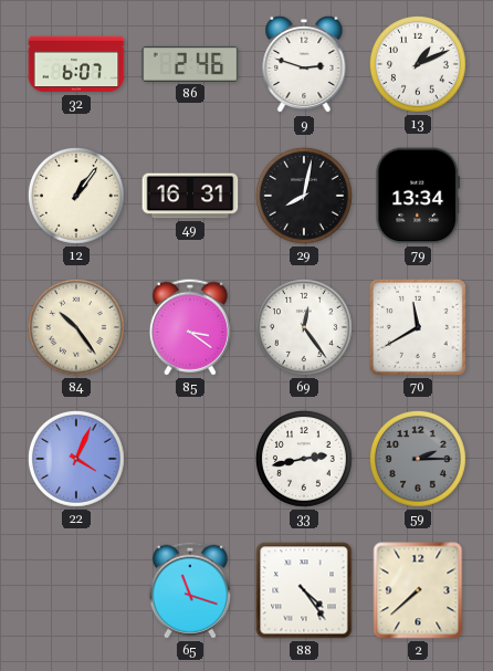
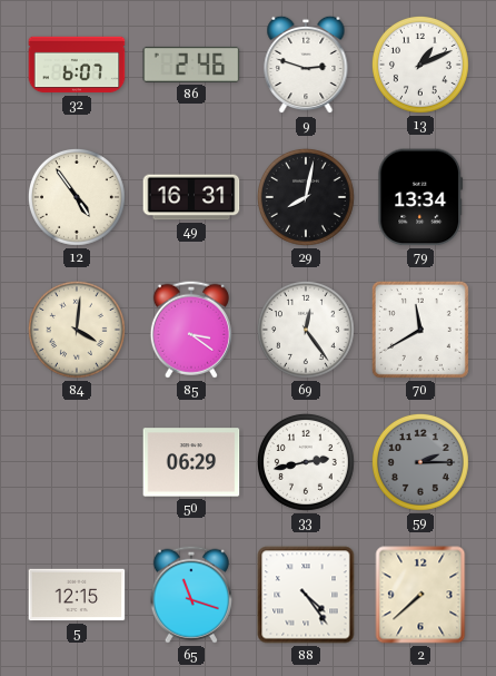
12: 1:06 -> 4:54
84: 10:24 -> 4:01
22: 4:04 -> none
50: none -> 06:29
5: none -> 12:15
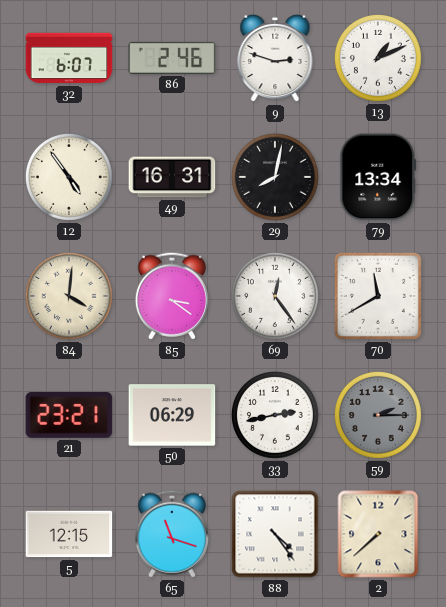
21: none -> 23:21
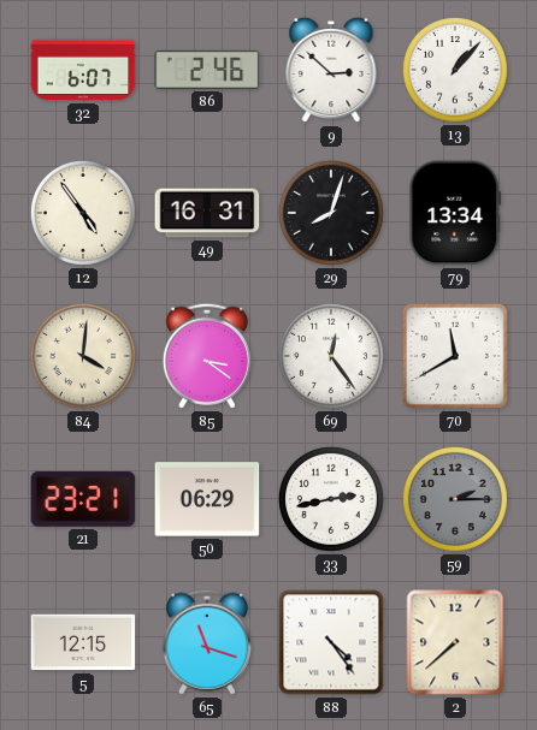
9: 2:48 -> 2:52
13: 1:11 -> 1:07
29: 8:02 -> 8:03
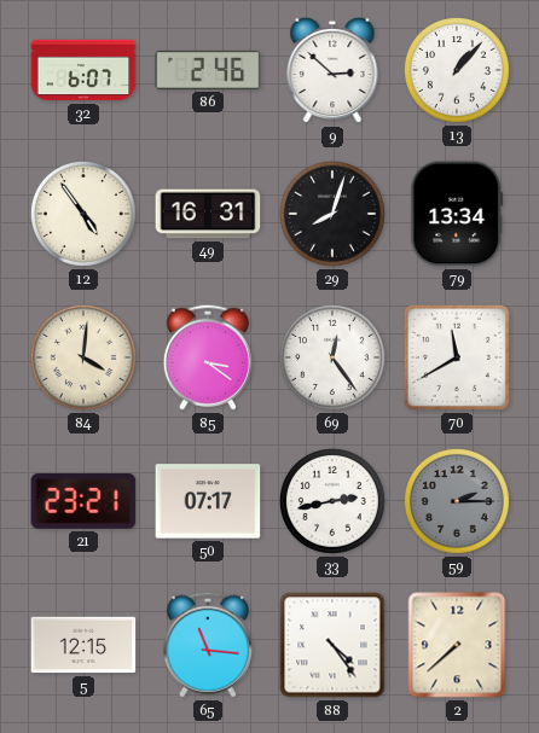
50: 06:29 -> 07:17
65: 11:18 -> 11:16
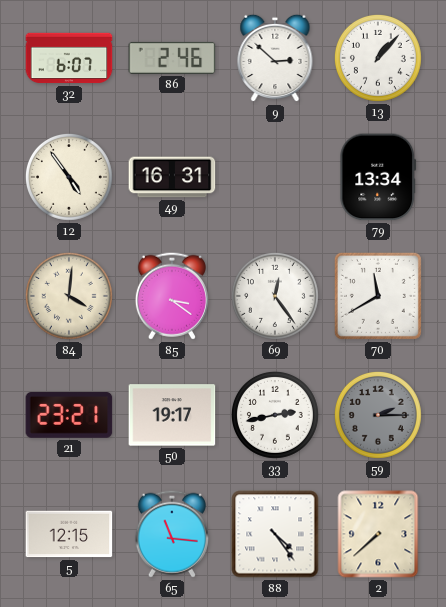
29: 8:03 -> none
50: 07:17 -> 19:17
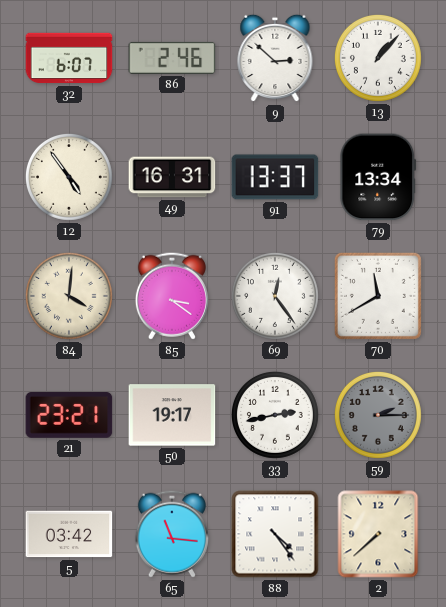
91: none -> 13:37
5: 12:15 -> 03:42
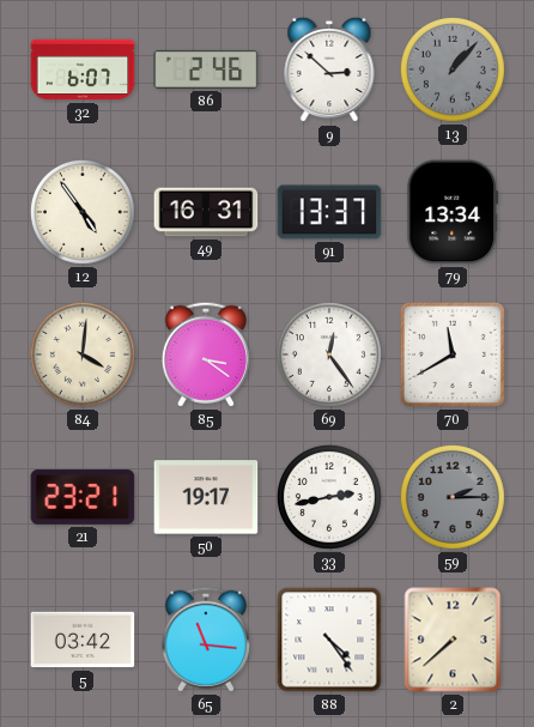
13 dial: white -> grey
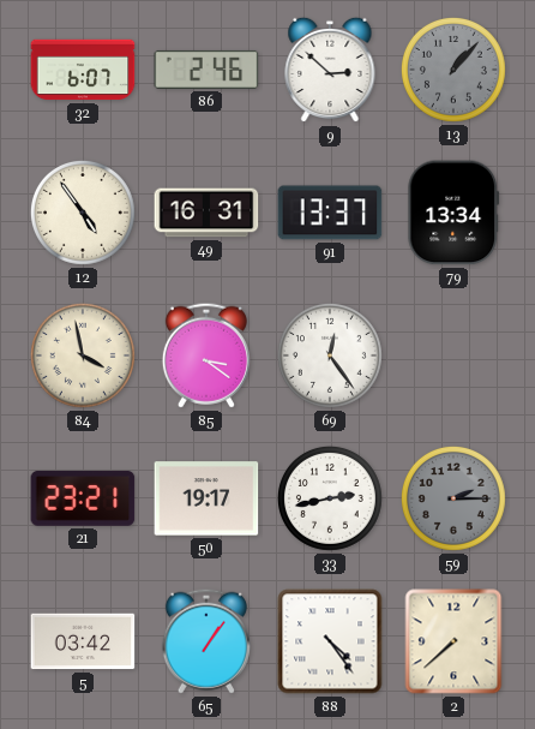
84: 4:01 -> 3:58
70: 11:40 -> none
65: 11:16 -> 1:06
